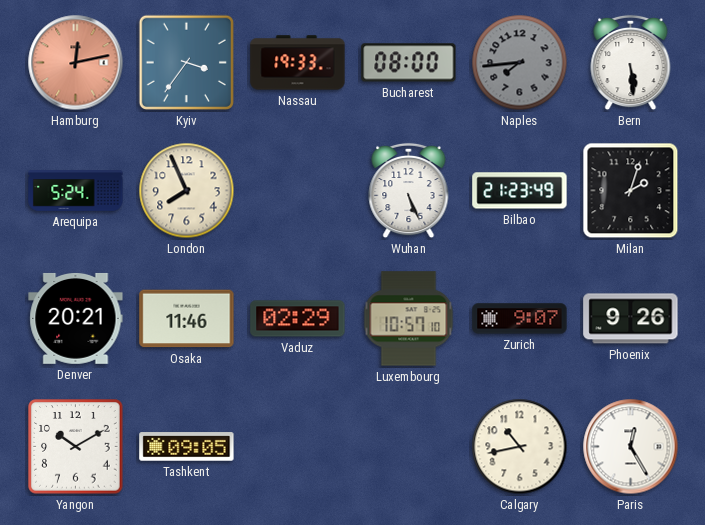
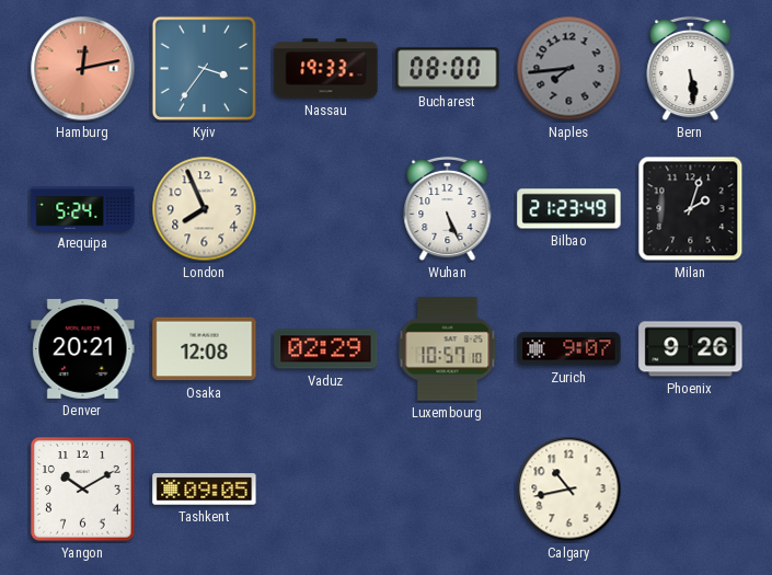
Osaka: 11:46 -> 12:08
Paris: 12:25 -> none
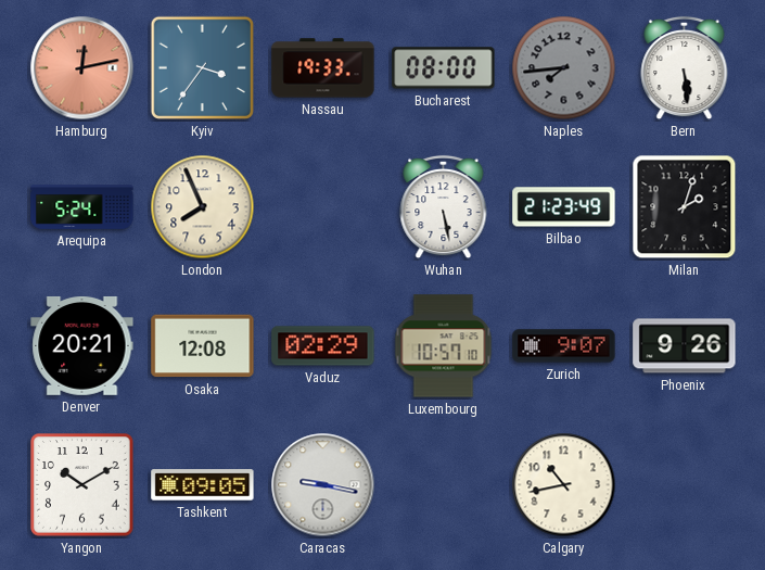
Wuhan: 5:26 -> 5:28
Caracas: none -> 9:17
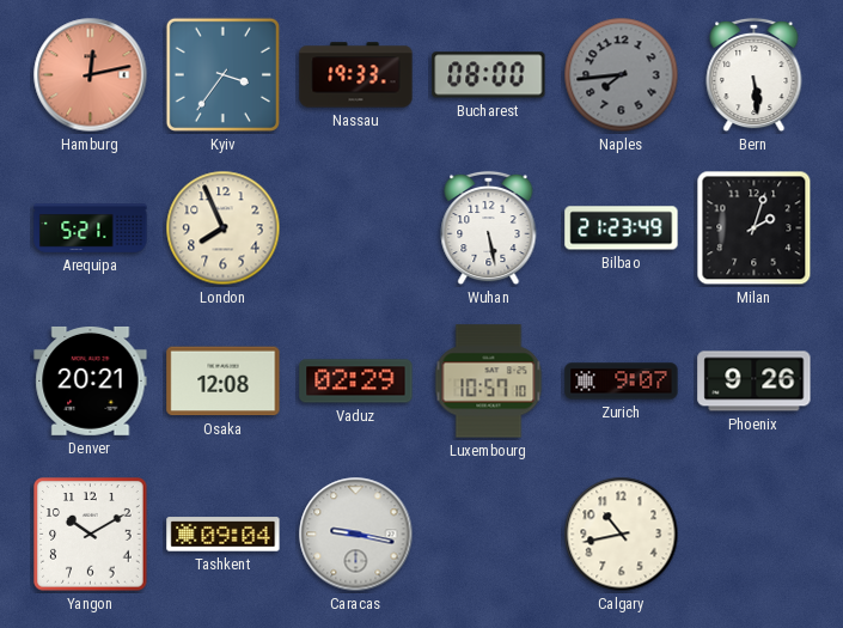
Arequipa: 5:24 -> 5:21
Tashkent: 09:05 -> 09:04
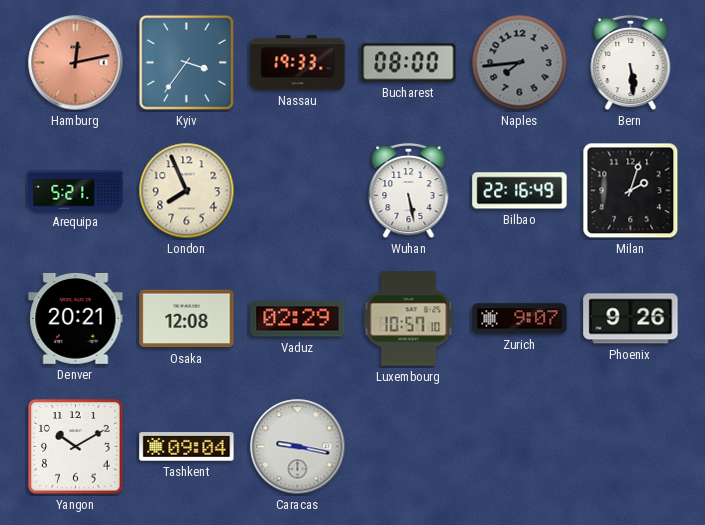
Bilbao: 21:23 -> 22:16
Calgary: 10:43 -> none
